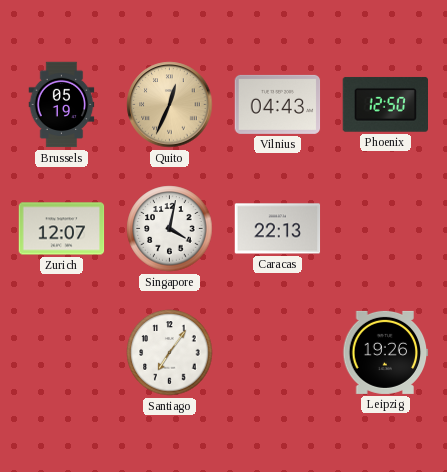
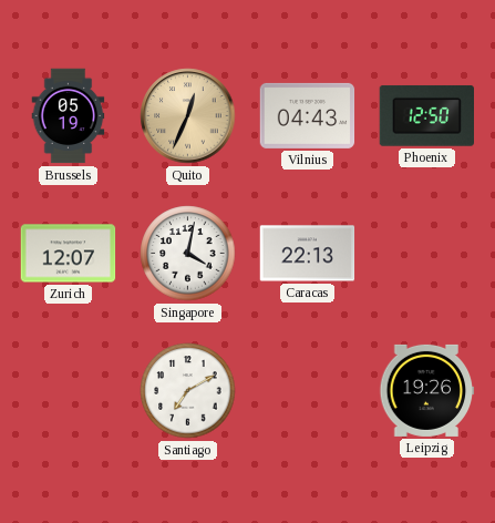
Santiago: 7:06 -> 7:10
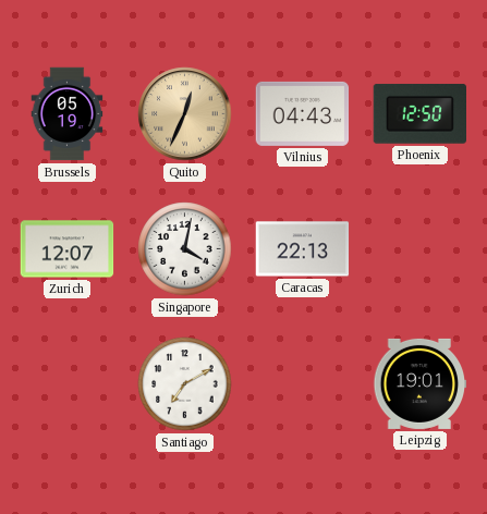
Leipzig: 19:26 -> 19:01
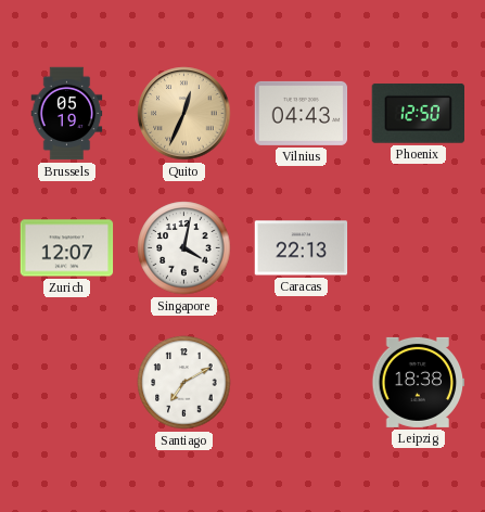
Leipzig: 19:01 -> 18:38
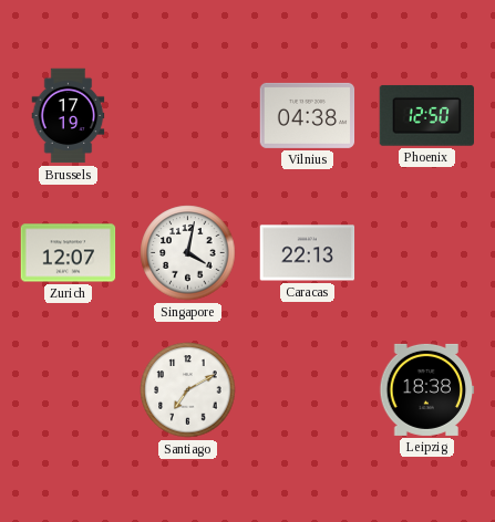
Brussels: 05:19 -> 17:19
Quito: 12:34 -> none
Vilnius: 04:43 -> 04:38
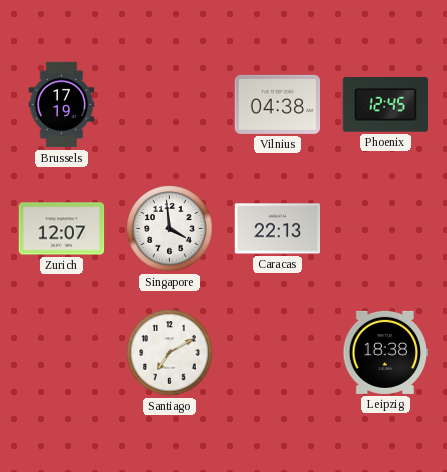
Phoenix: 12:50 -> 12:45
Singapore: 4:02 -> 3:59
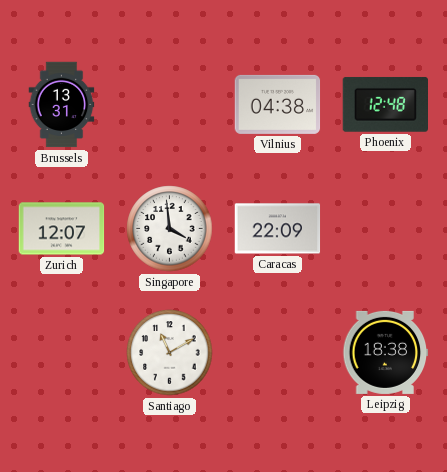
Brussels: 17:19 -> 13:31
Phoenix: 12:45 -> 12:48
Caracas: 22:13 -> 22:09
Santiago: 7:10 -> 11:10
